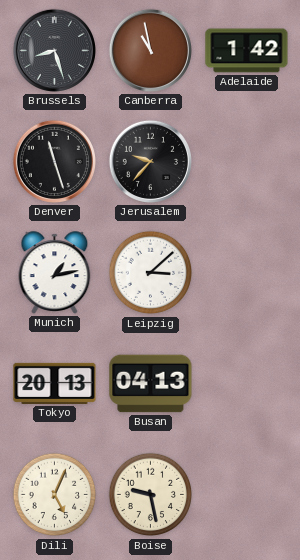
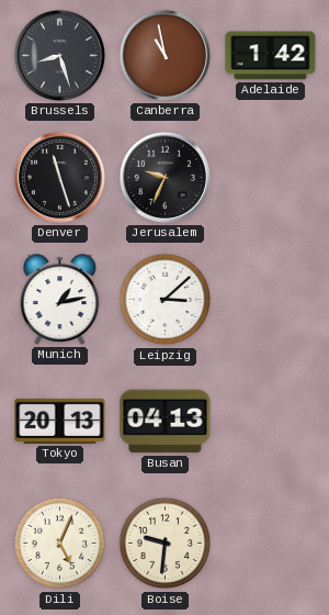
Jerusalem: 9:37 -> 9:34
Boise: 9:28 -> 9:31
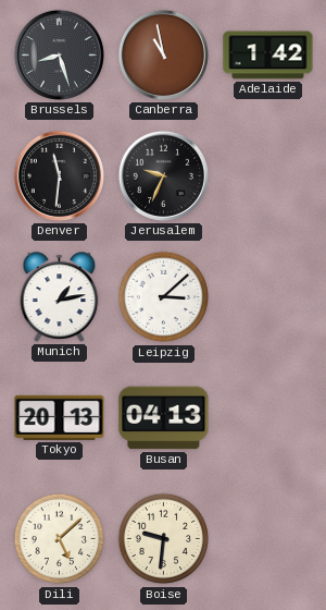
Denver: 11:27 -> 11:31
Dili: 5:04 -> 5:08
